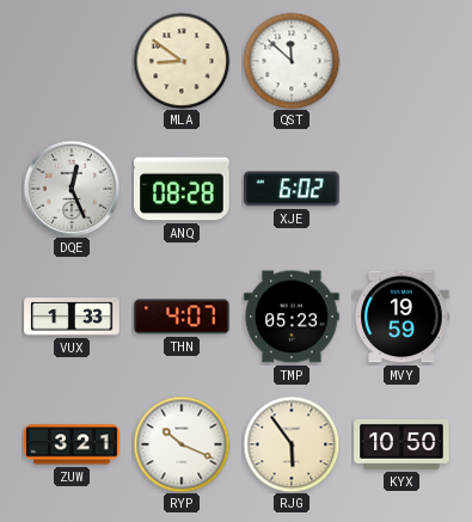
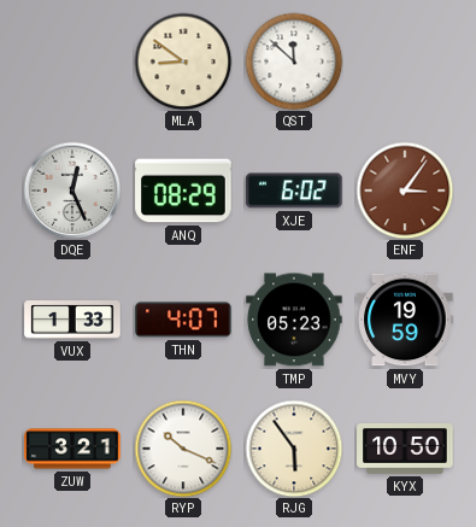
ANQ: 08:28 -> 08:29
ENF: none -> 3:06
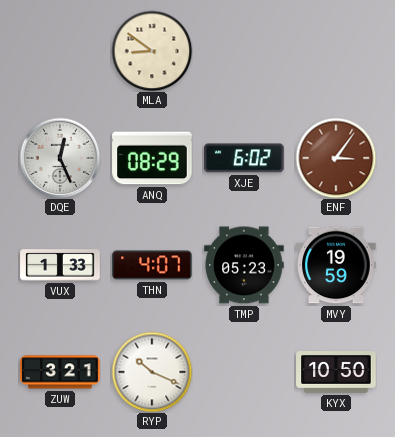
QST: 11:52 -> none
RJG: 5:54 -> none
